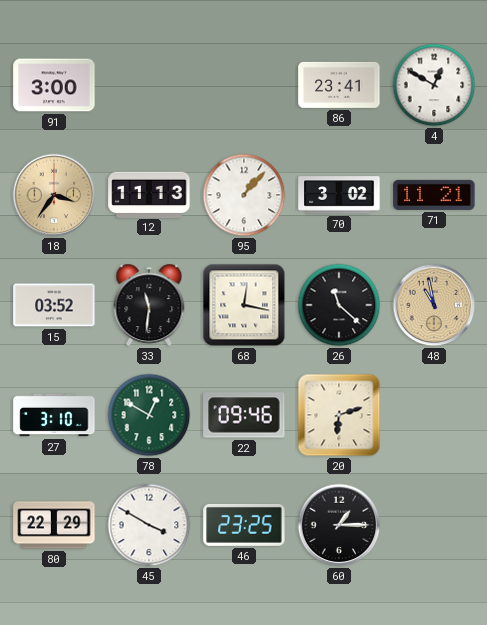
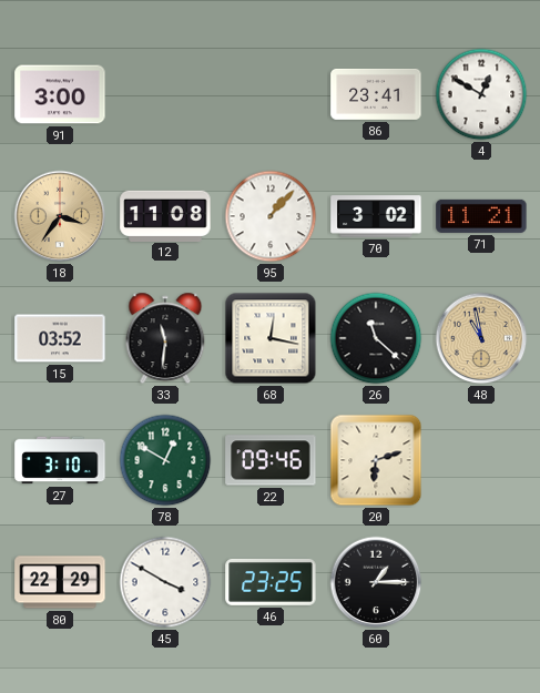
12: 11:13 -> 11:08
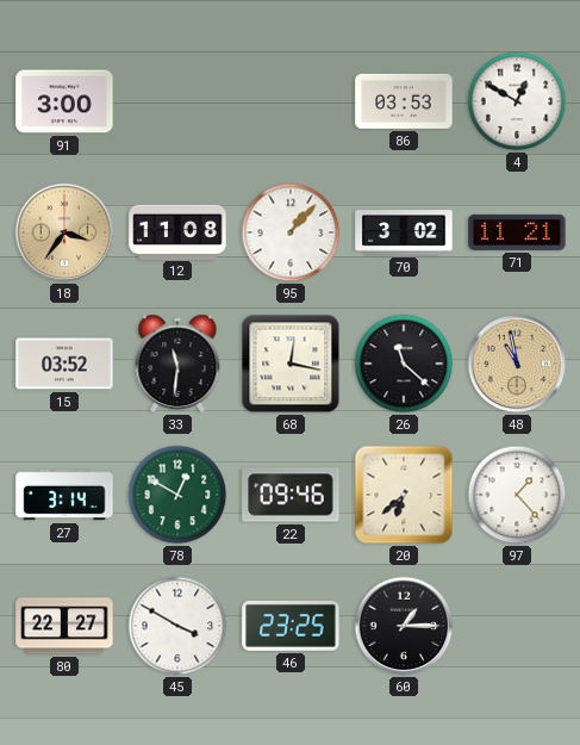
86: 23:41 -> 03:53
27: 3:10 -> 3:14
20: 6:12 -> 6:38
97: none -> 1:23
80: 22:29 -> 22:27
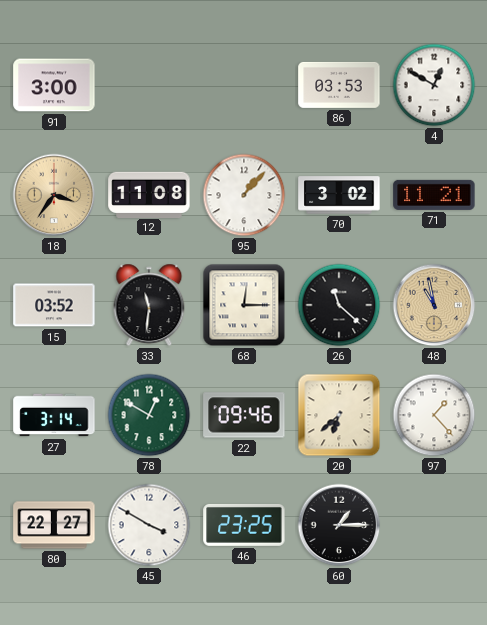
68: 12:17 -> 12:15
